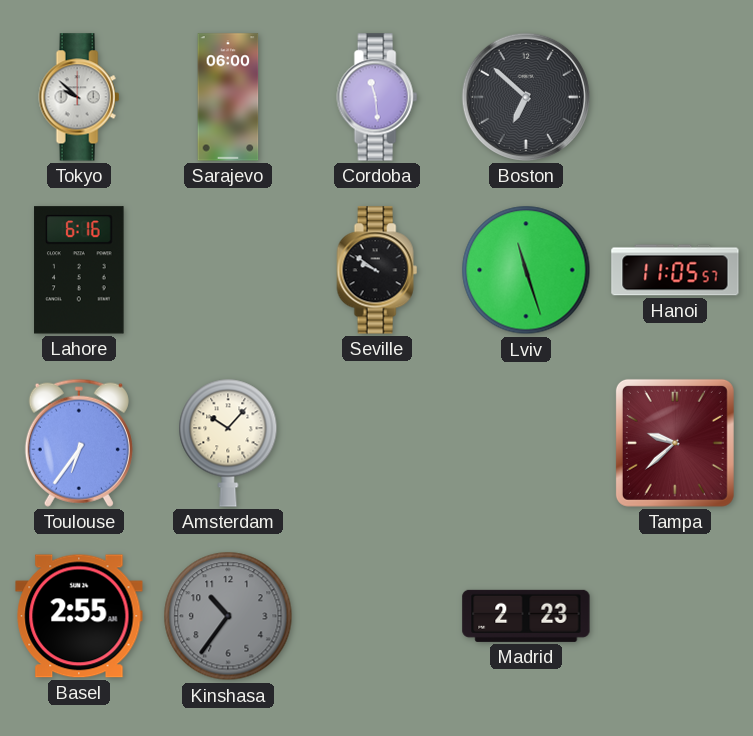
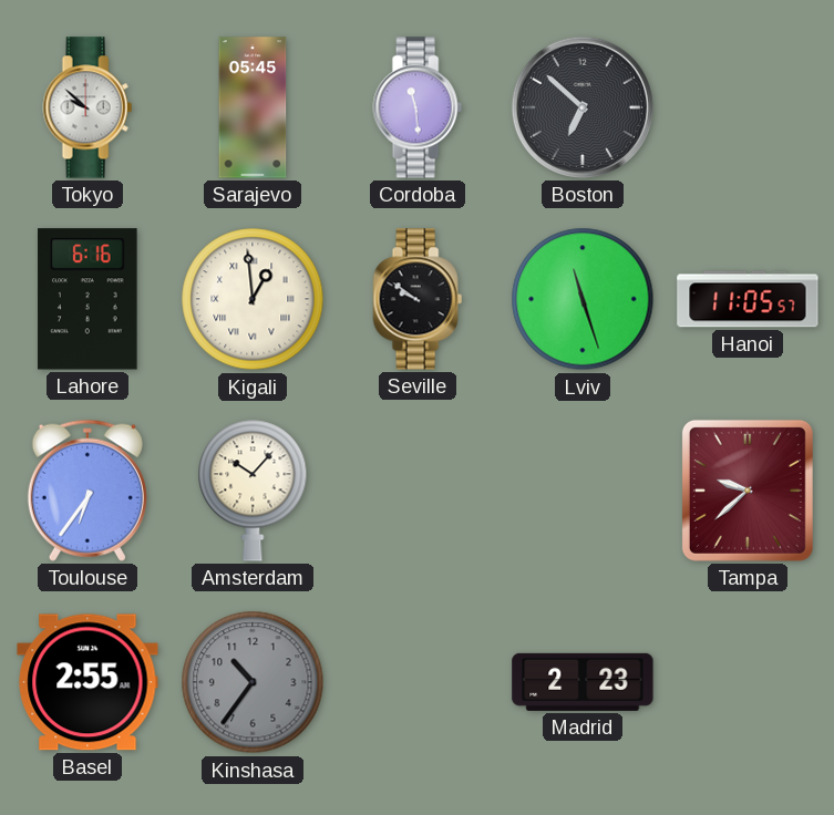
Sarajevo: 06:00 -> 05:45
Kigali: none -> 12:59
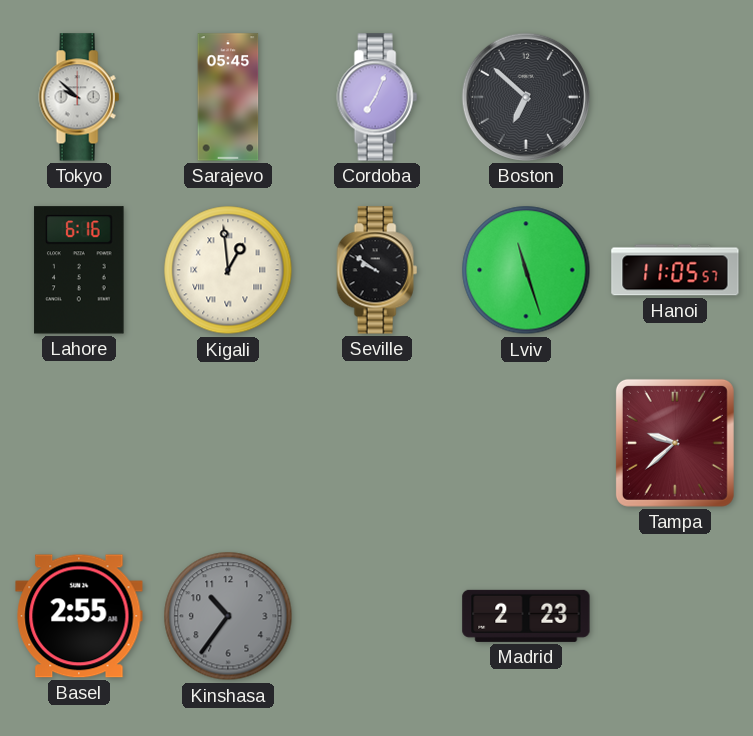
Cordoba: 11:29 -> 7:04
Toulouse: 6:36 -> none
Amsterdam: 10:07 -> none
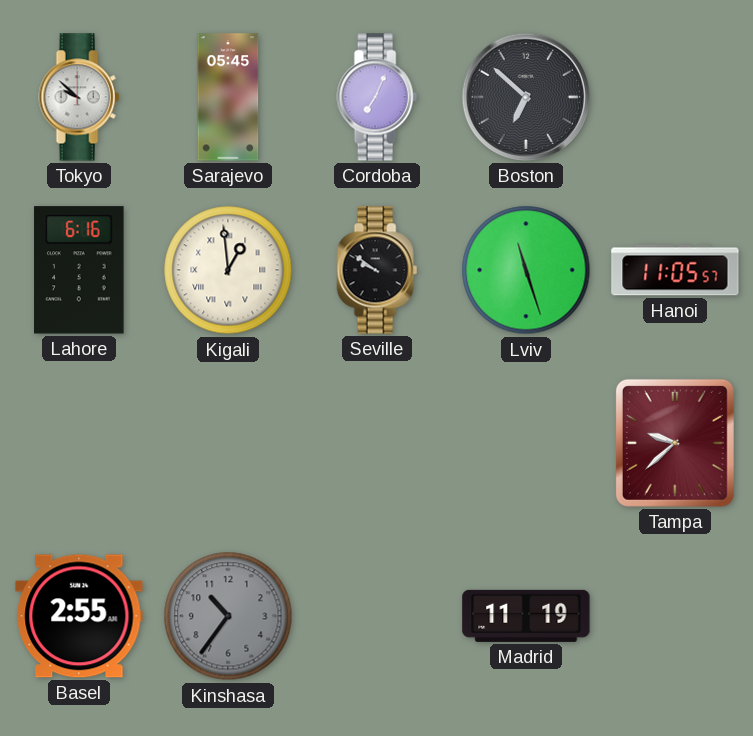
Madrid: 2:23 -> 11:19
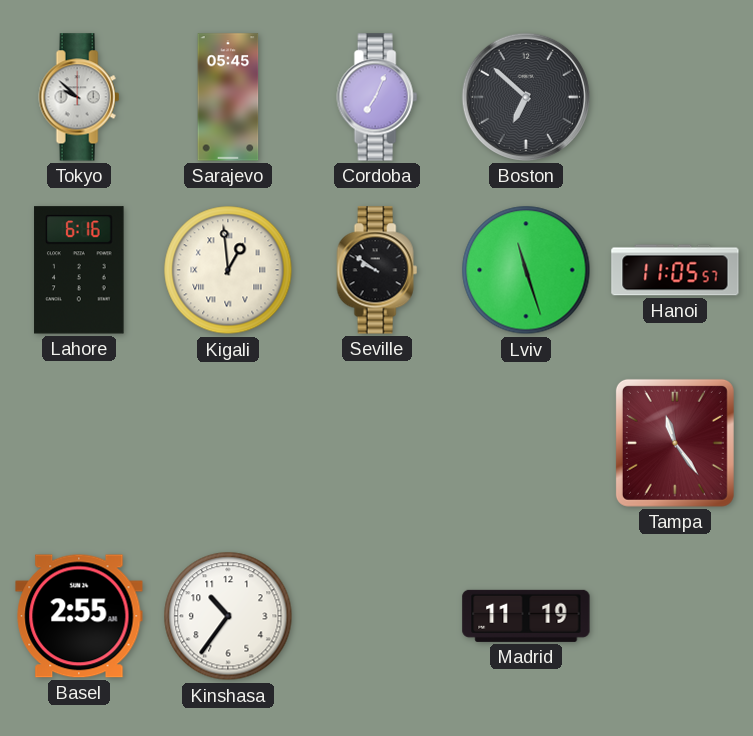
Tampa: 9:38 -> 11:24
Kinshasa dial: grey -> white
